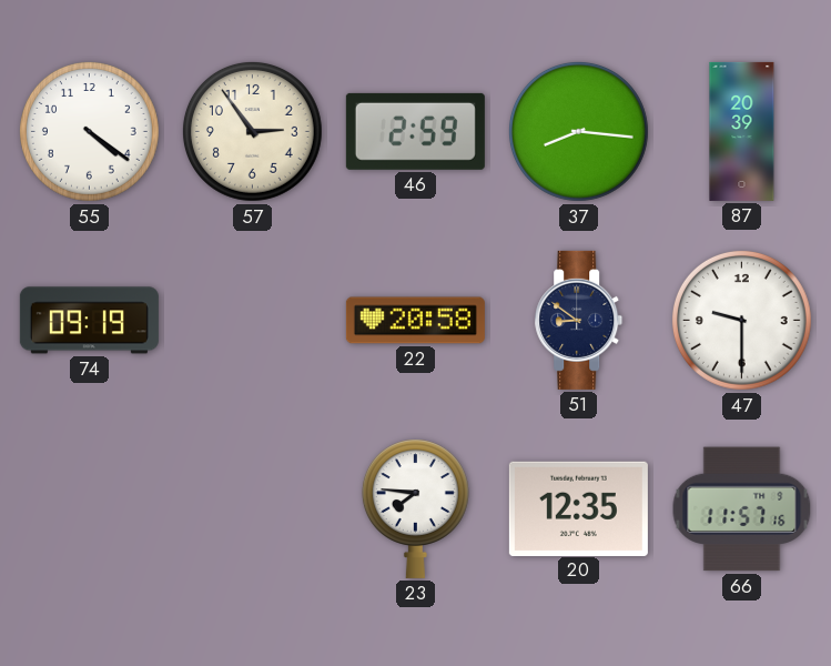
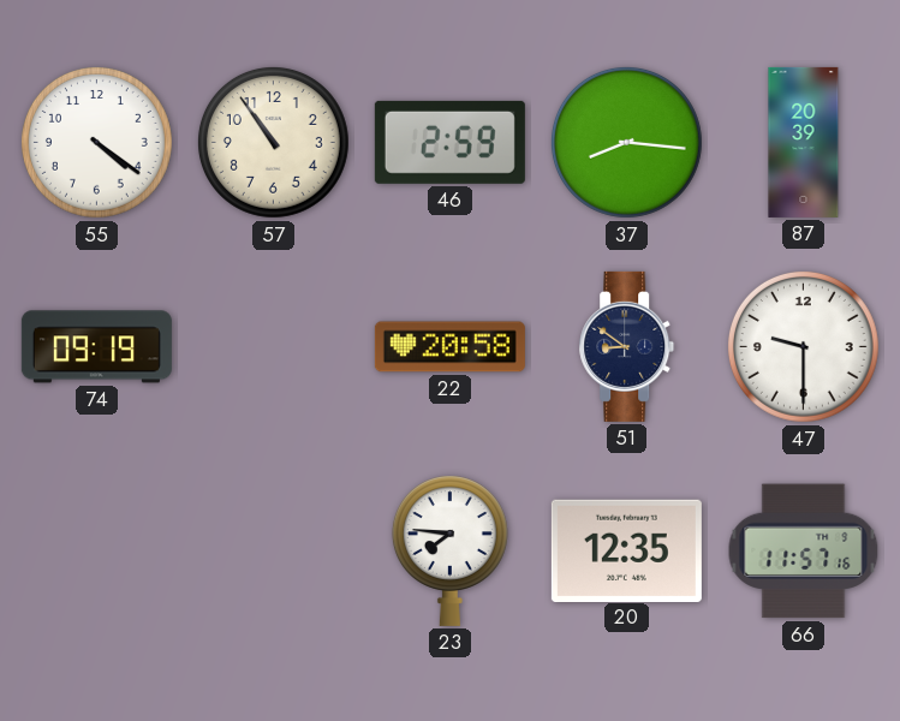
57: 2:54 -> 10:54
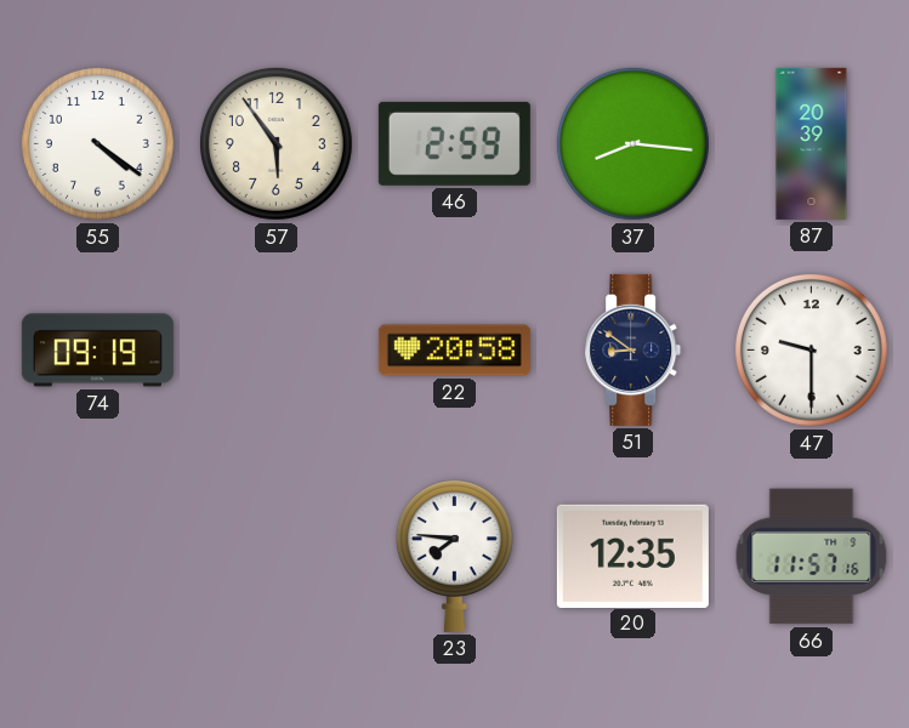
57: 10:54 -> 5:54
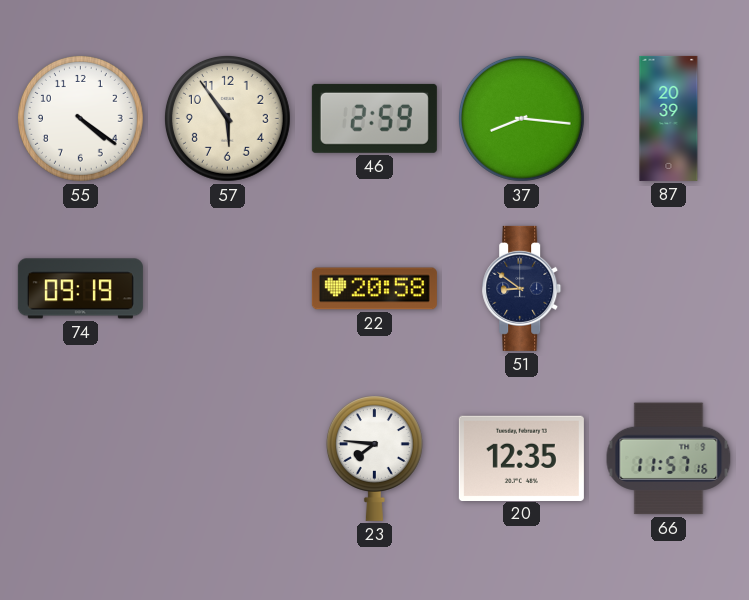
47: 9:30 -> none
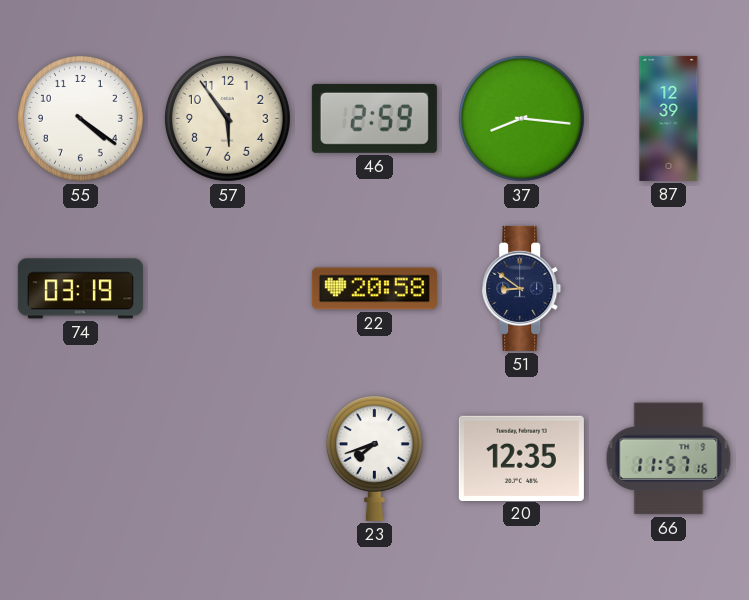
87: 20:39 -> 12:39
74: 09:19 -> 03:19
23: 7:46 -> 7:42
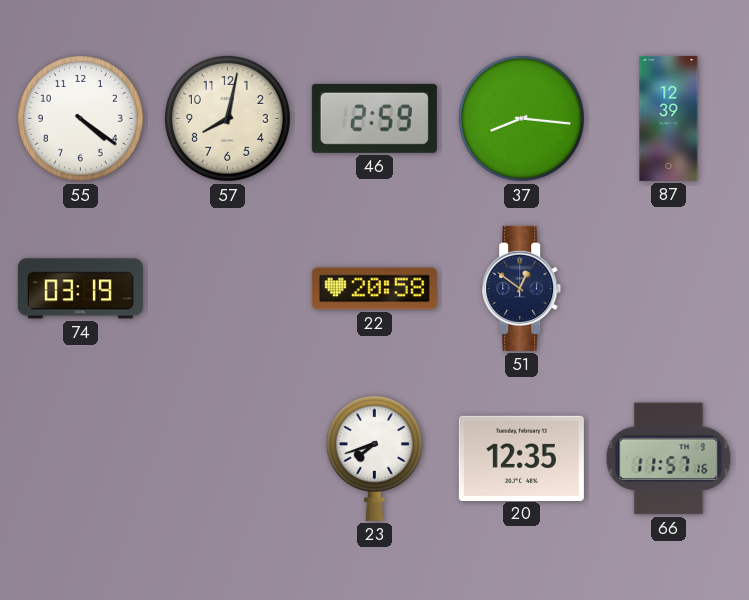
57: 5:54 -> 8:02
51: 8:51 -> 12:51
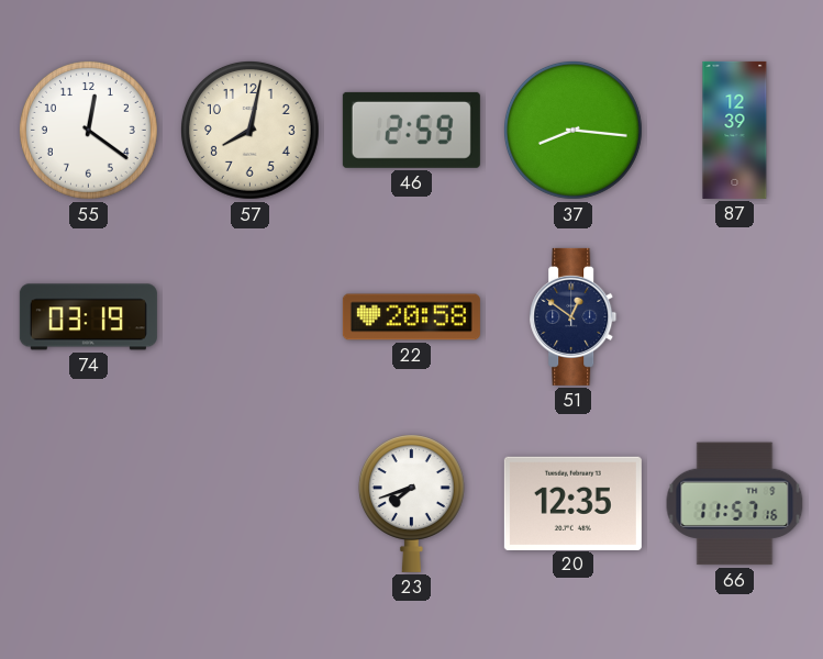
55: 4:21 -> 12:21
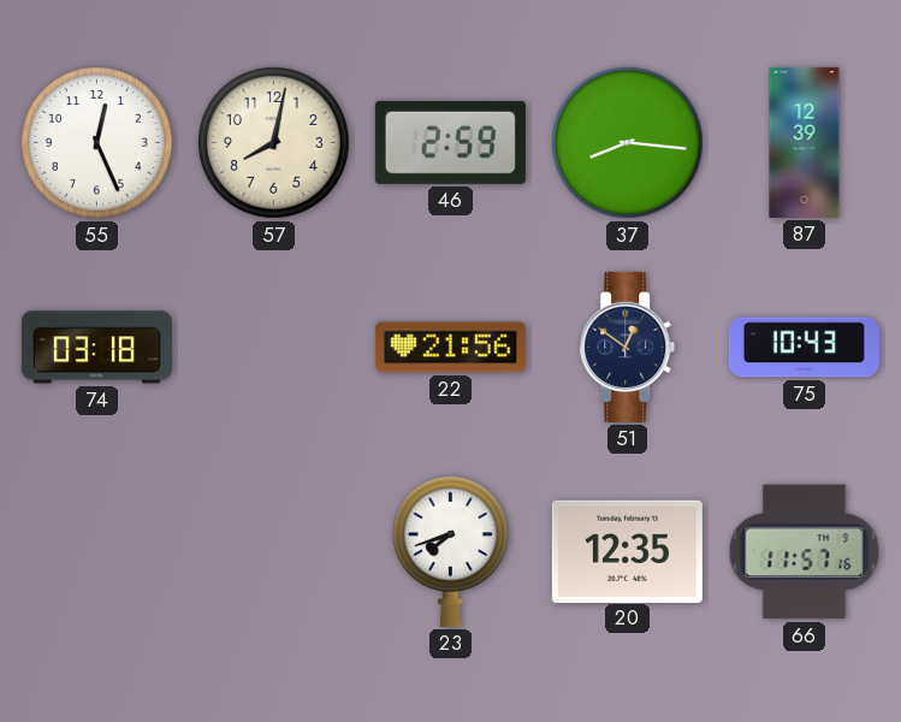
55: 12:21 -> 12:26
74: 03:19 -> 03:18
22: 20:58 -> 21:56
75: none -> 10:43
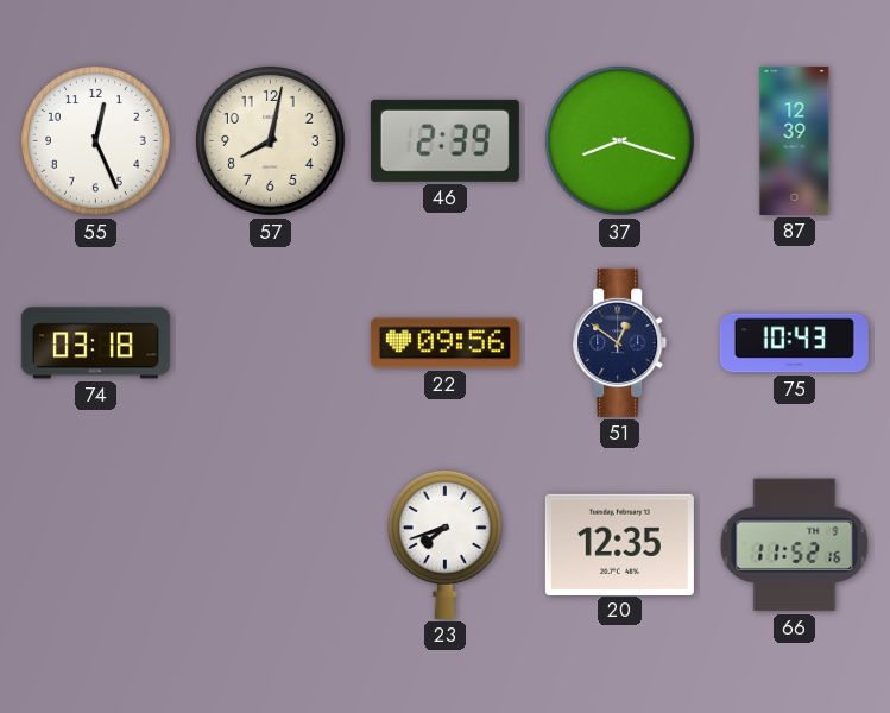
46: 2:59 -> 2:39
37: 8:16 -> 8:18
22: 21:56 -> 09:56
66: 11:57 -> 11:52
